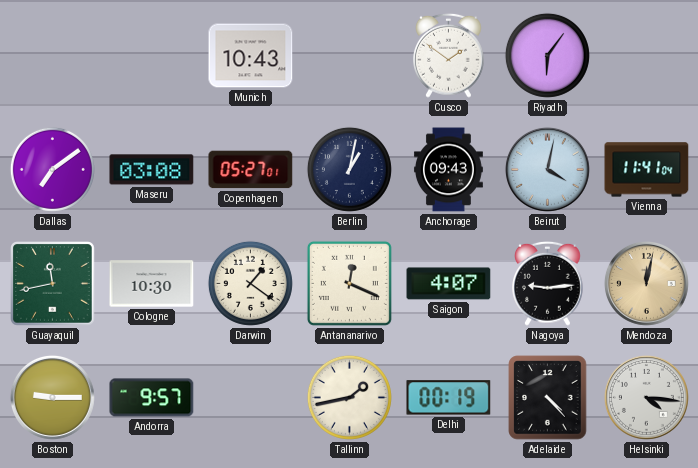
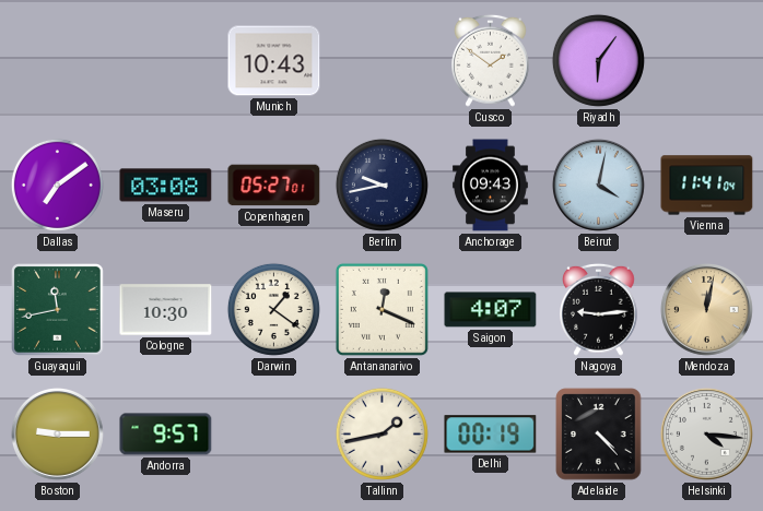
Berlin: 1:02 -> 9:43
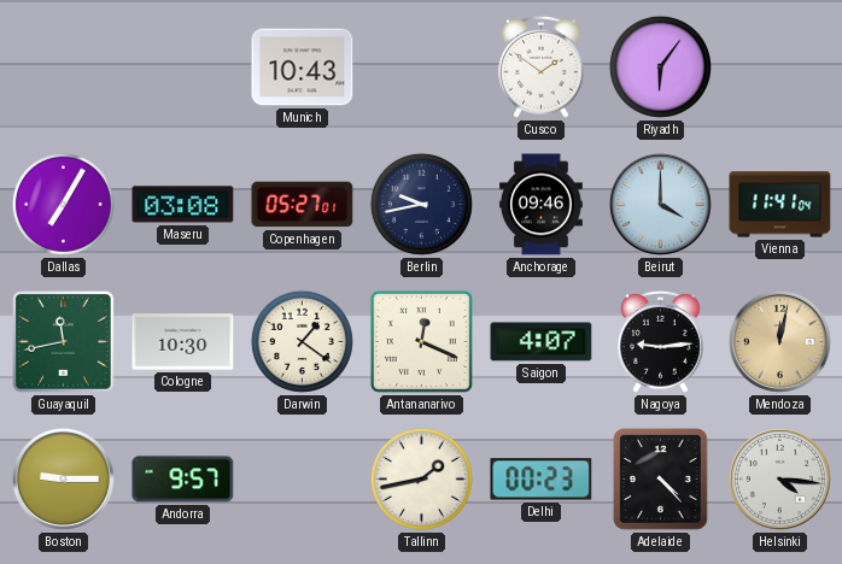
Dallas: 7:09 -> 7:05
Anchorage: 09:43 -> 09:46
Beirut: 4:02 -> 4:00
Delhi: 00:19 -> 00:23
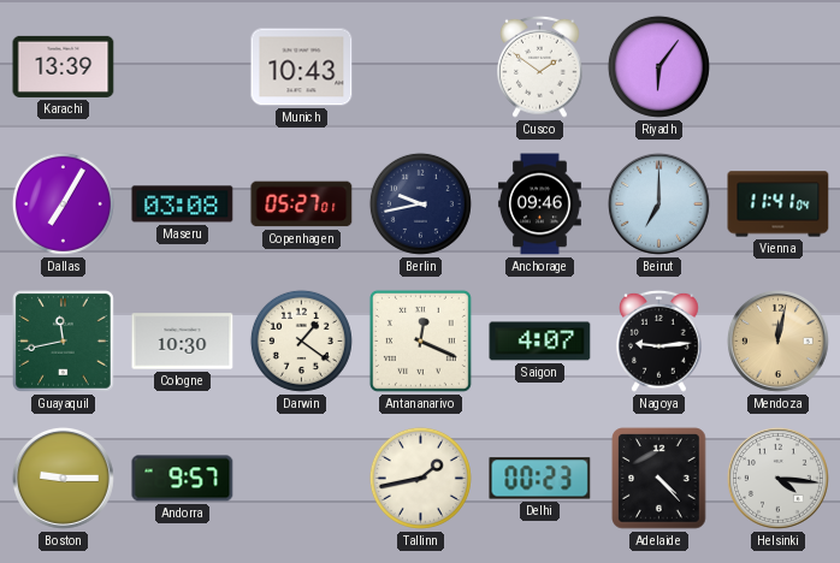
Karachi: none -> 13:39
Beirut: 4:00 -> 7:00
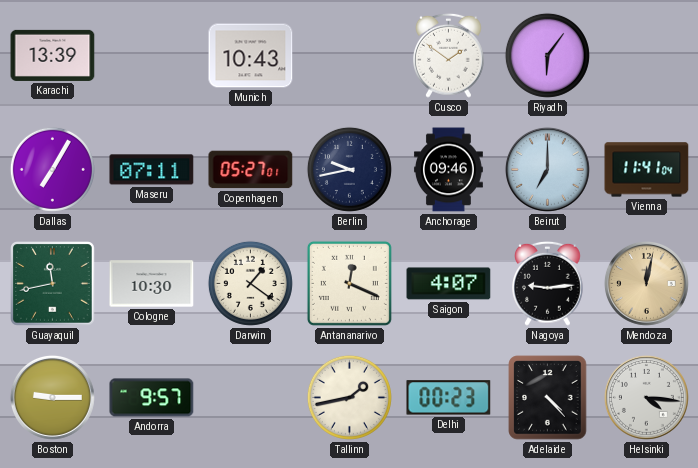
Maseru: 03:08 -> 07:11
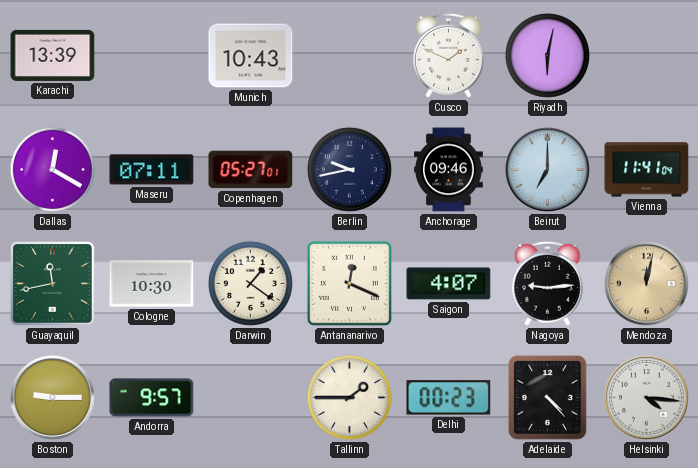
Cusco: 1:51 -> 1:49
Riyadh: 6:06 -> 6:02
Dallas: 7:05 -> 12:20
Tallinn: 1:43 -> 1:45
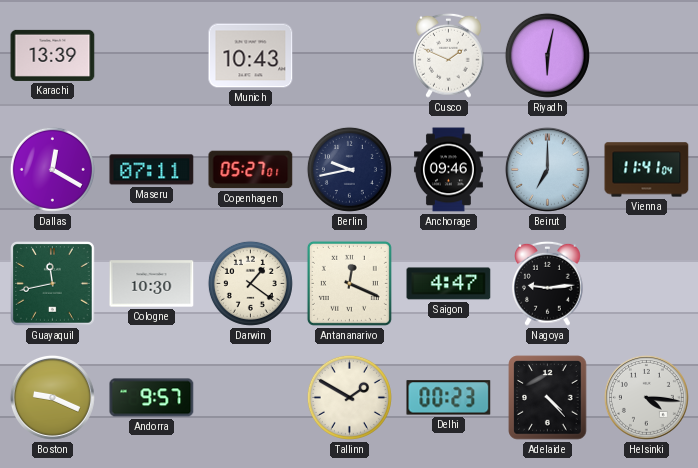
Saigon: 4:07 -> 4:47
Mendoza: 12:02 -> none
Boston: 9:15 -> 9:19
Tallinn: 1:45 -> 1:50
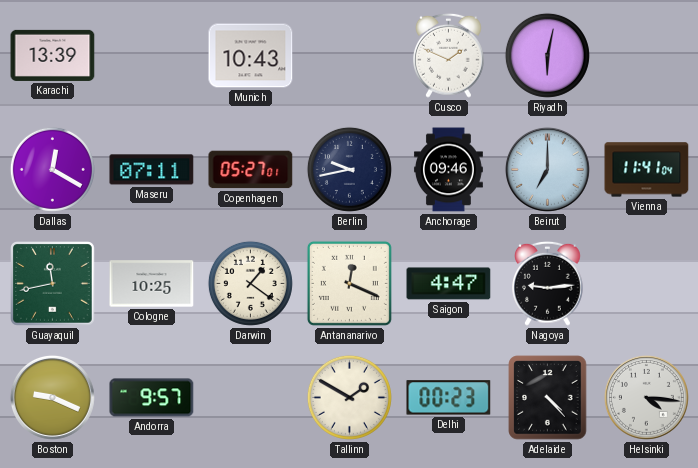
Cologne: 10:30 -> 10:25
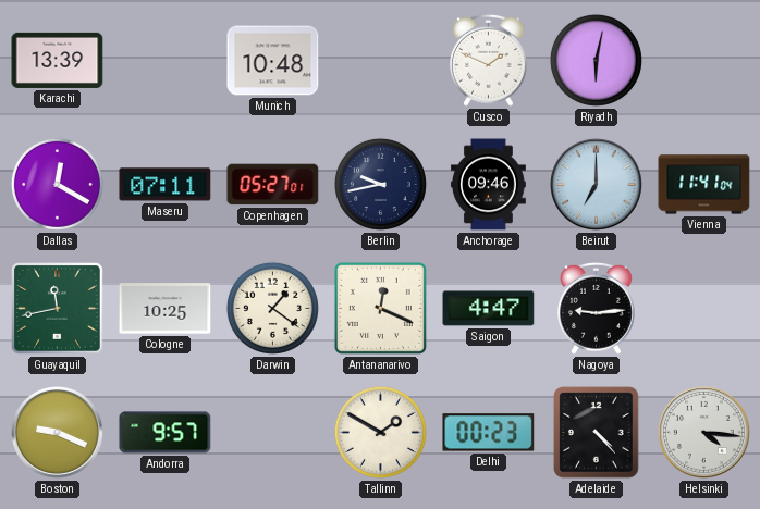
Munich: 10:43 -> 10:48
